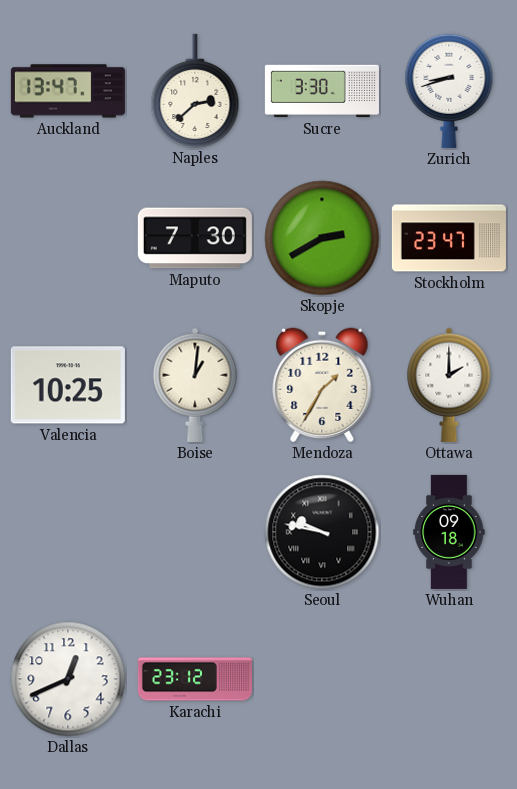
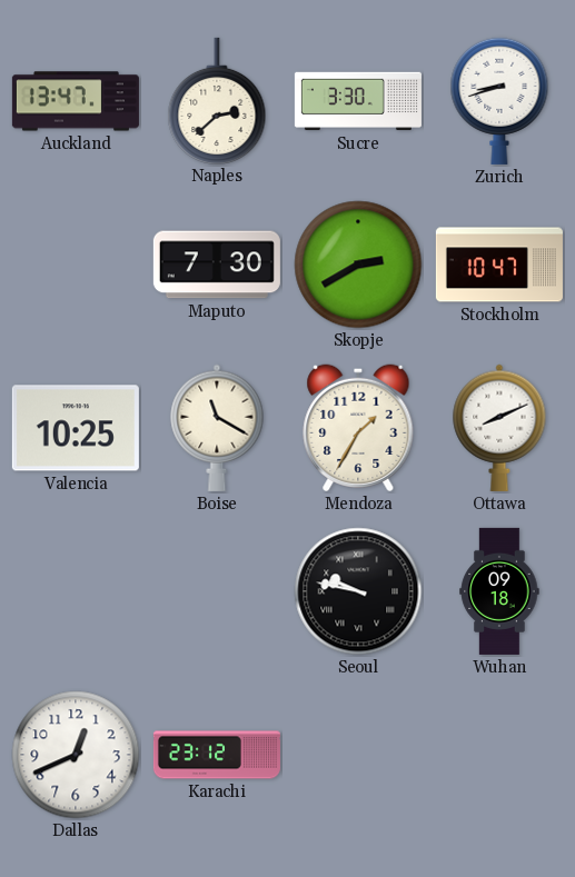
Stockholm: 23:47 -> 10:47
Boise: 1:01 -> 11:20
Ottawa: 2:00 -> 8:11
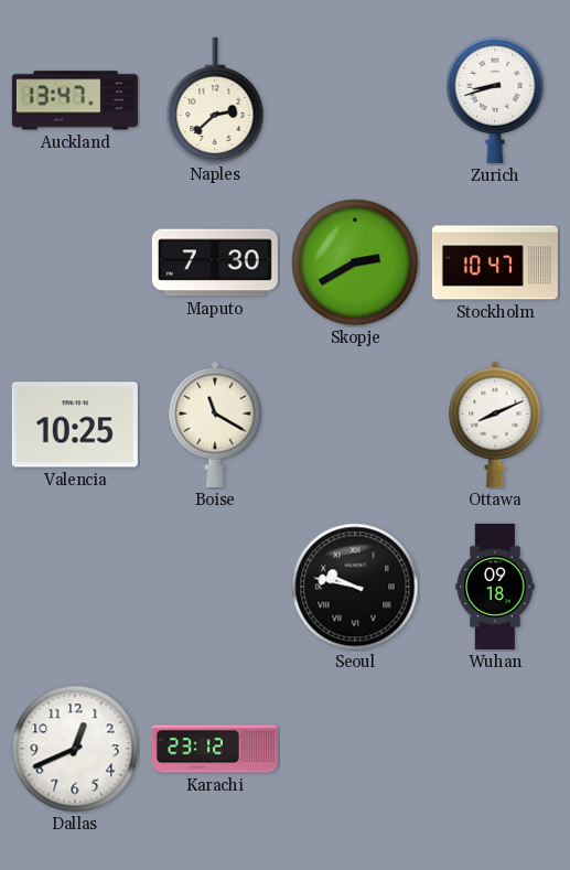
Sucre: 3:30 -> none
Mendoza: 1:35 -> none
